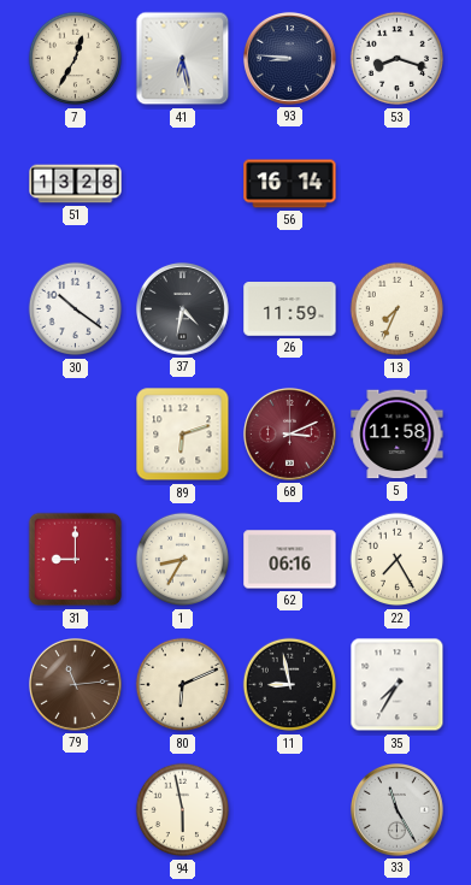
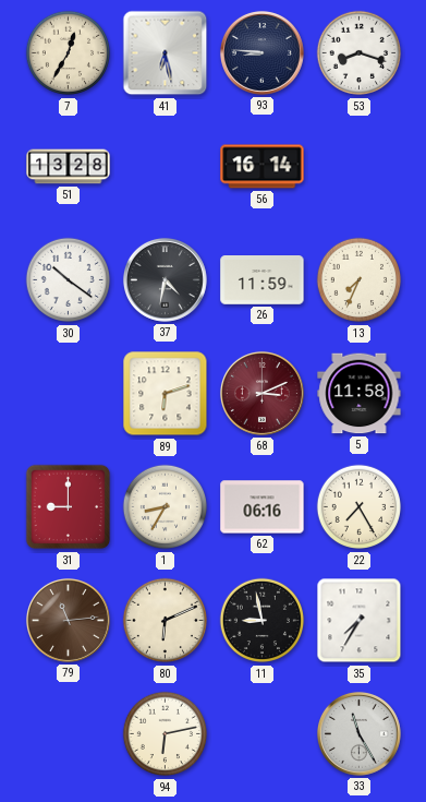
94: 5:58 -> 6:13
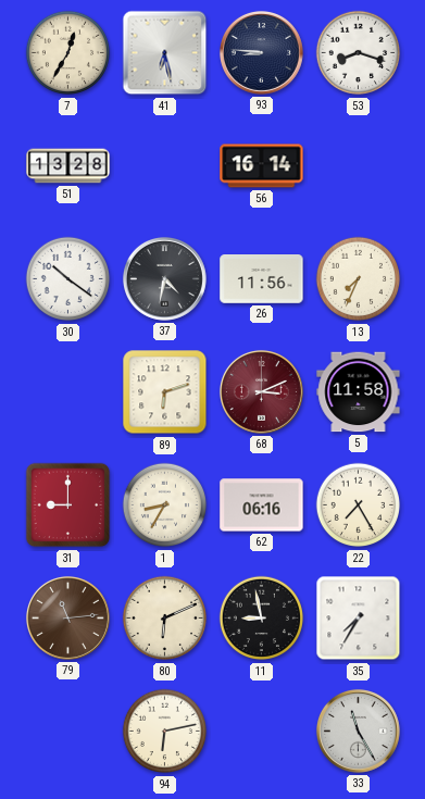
26: 11:59 -> 11:56
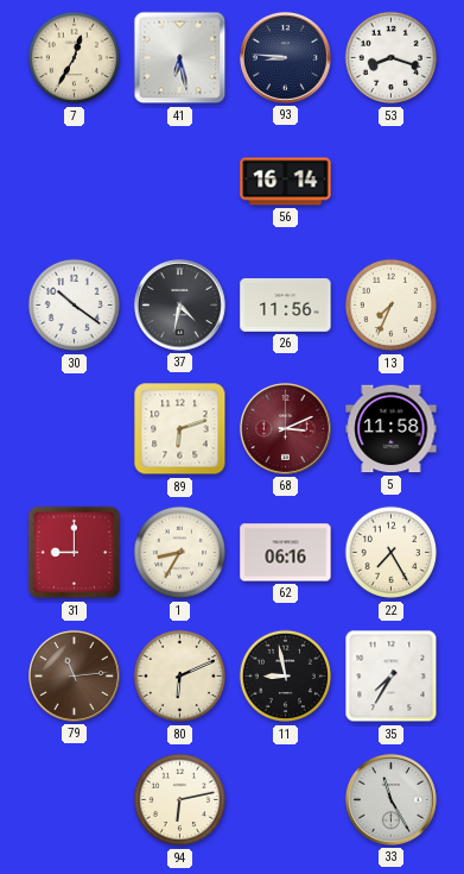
51: 13:28 -> none
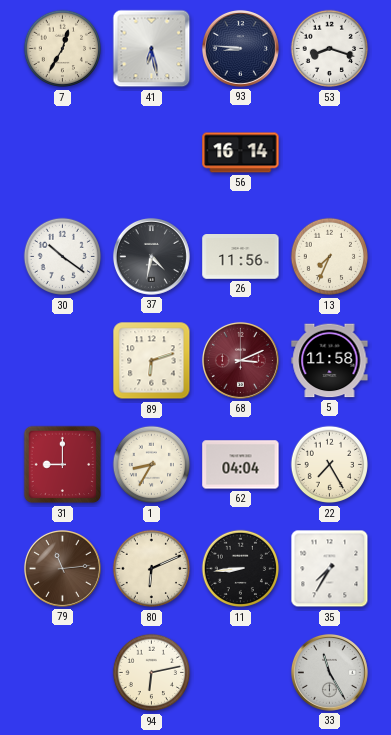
62: 06:16 -> 04:04
11: 8:58 -> 8:44
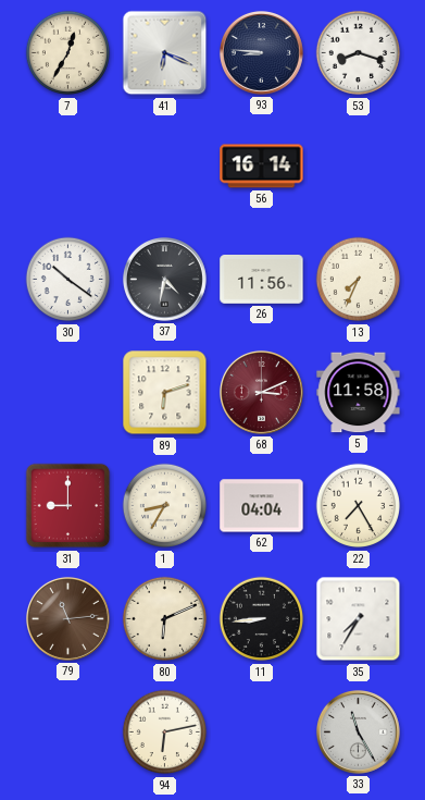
41: 6:28 -> 6:19
